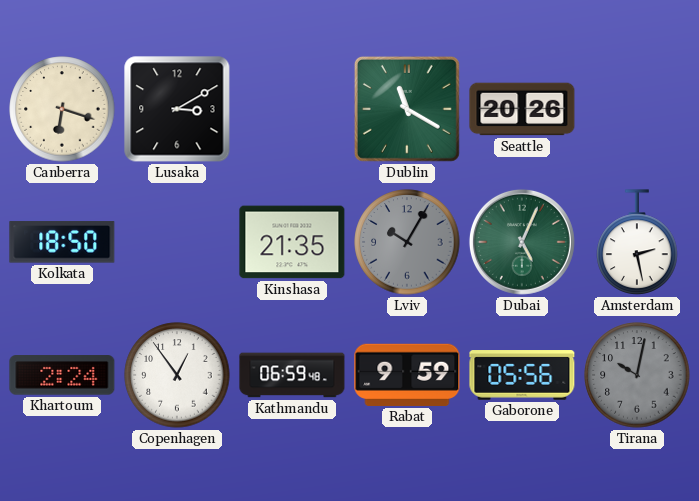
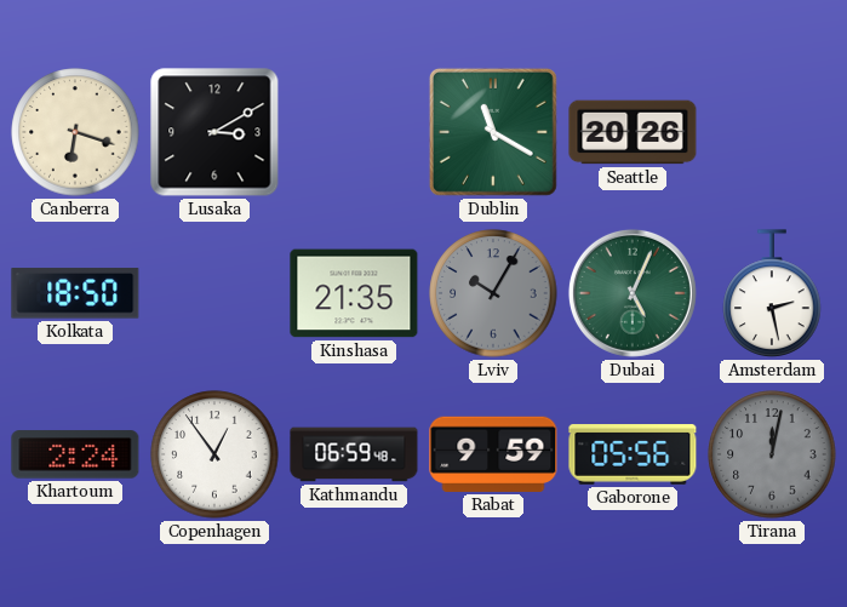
Tirana: 10:02 -> 12:02
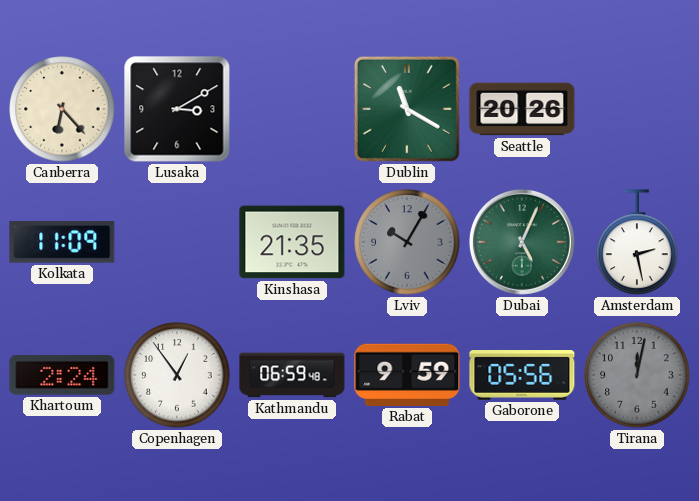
Canberra: 6:18 -> 6:23
Kolkata: 18:50 -> 11:09
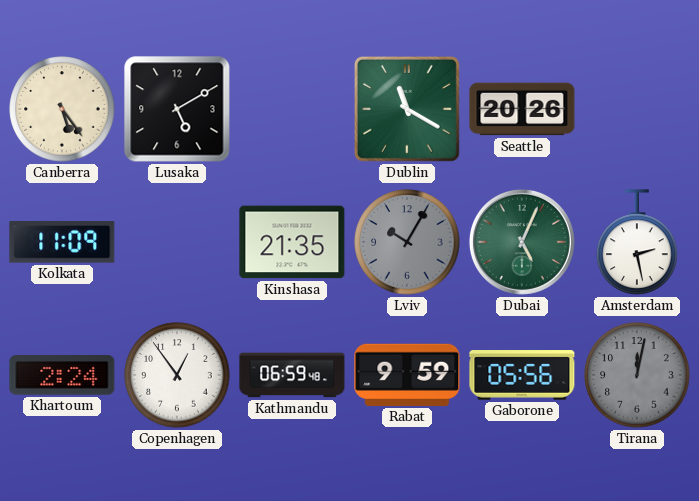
Canberra: 6:23 -> 5:24
Lusaka: 3:10 -> 5:10
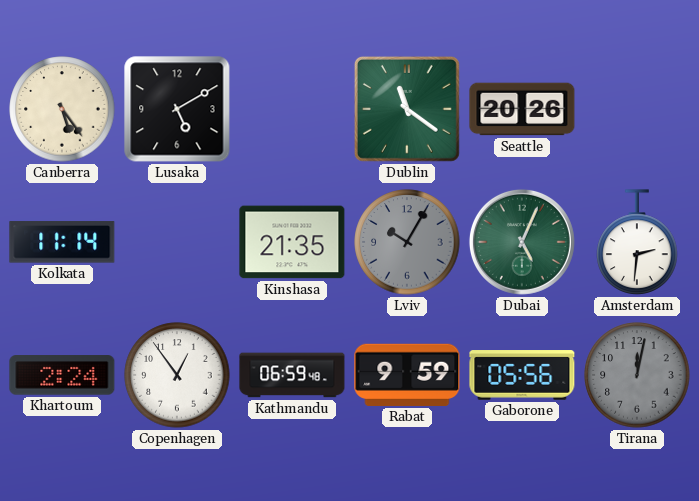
Dublin: 11:20 -> 11:21
Kolkata: 11:09 -> 11:14
Amsterdam: 2:28 -> 2:31
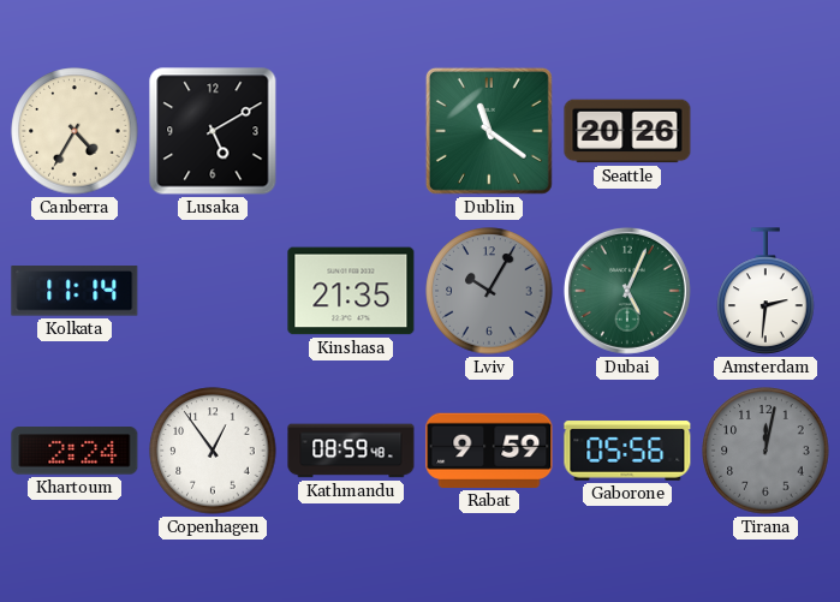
Canberra: 5:24 -> 4:35
Kathmandu: 06:59 -> 08:59
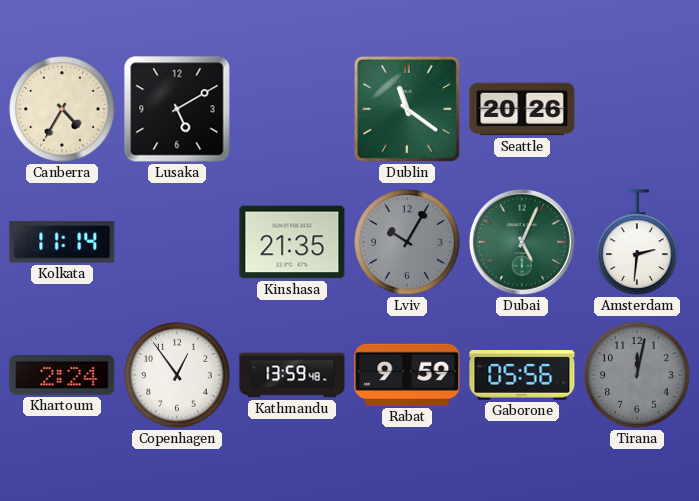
Kathmandu: 08:59 -> 13:59
